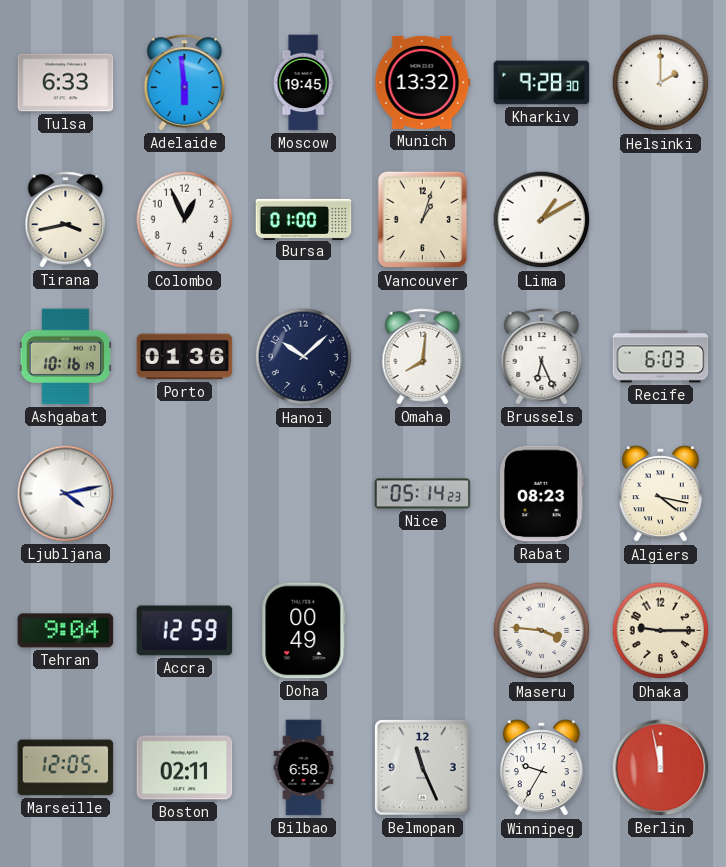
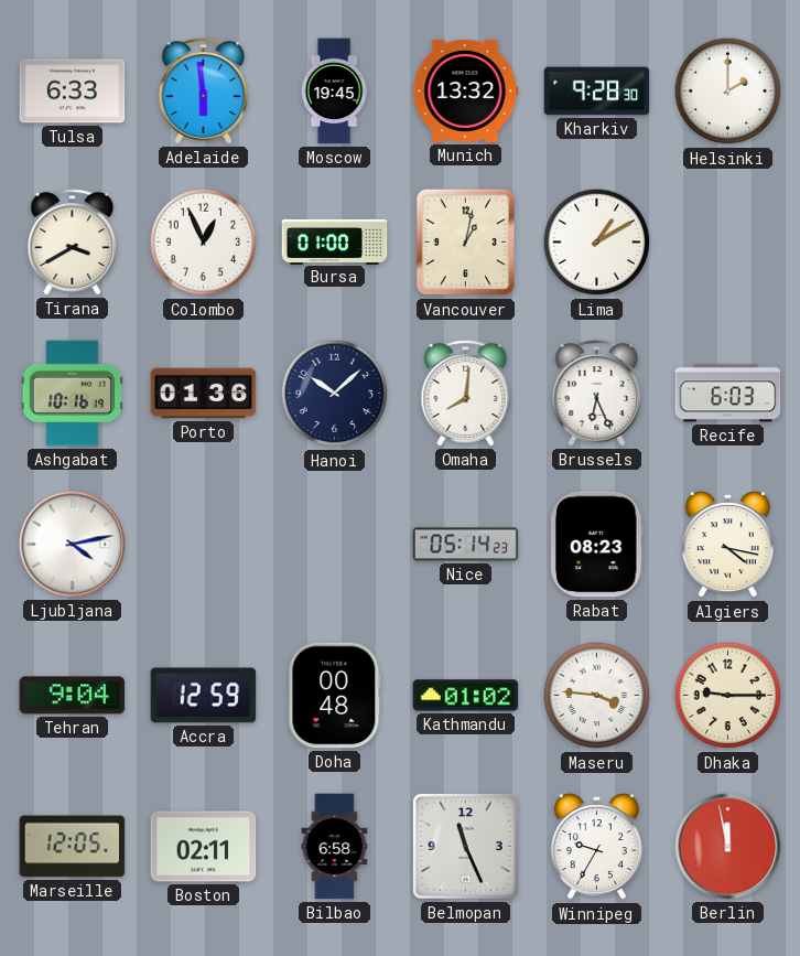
Tirana: 3:43 -> 3:40
Vancouver: 1:03 -> 1:02
Doha: 00:49 -> 00:48
Kathmandu: none -> 01:02
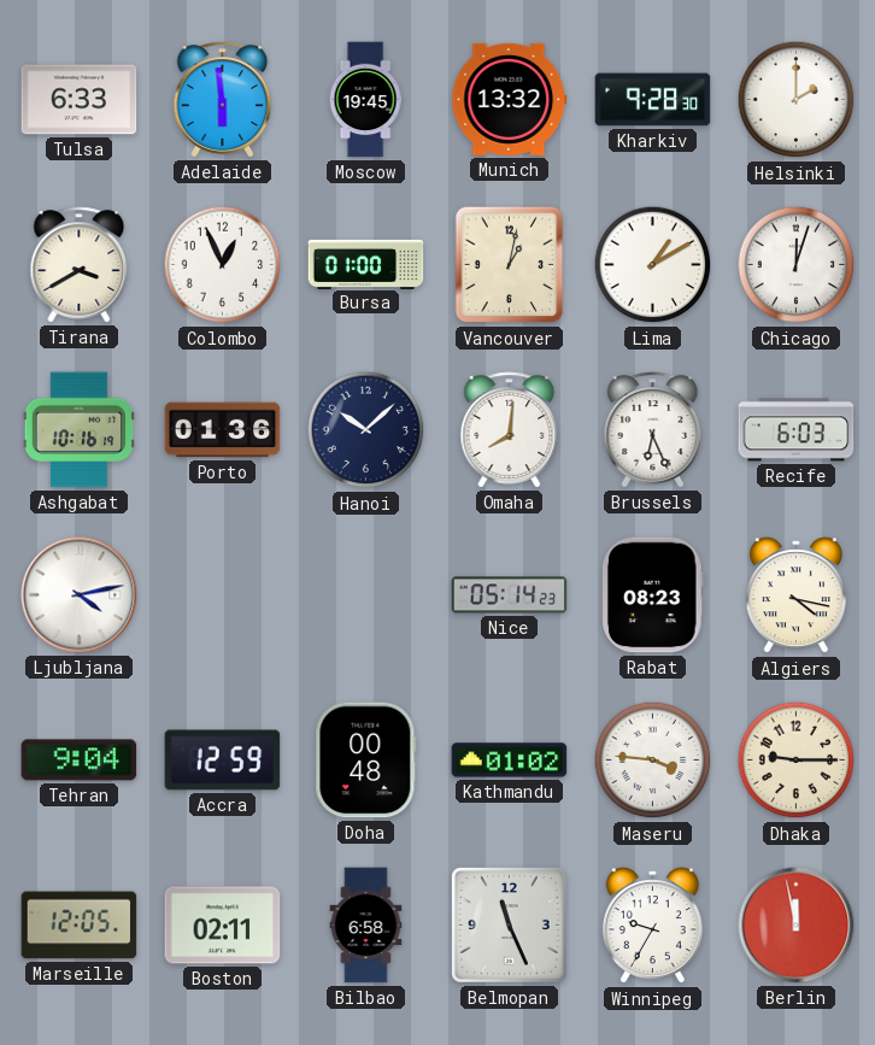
Chicago: none -> 12:03
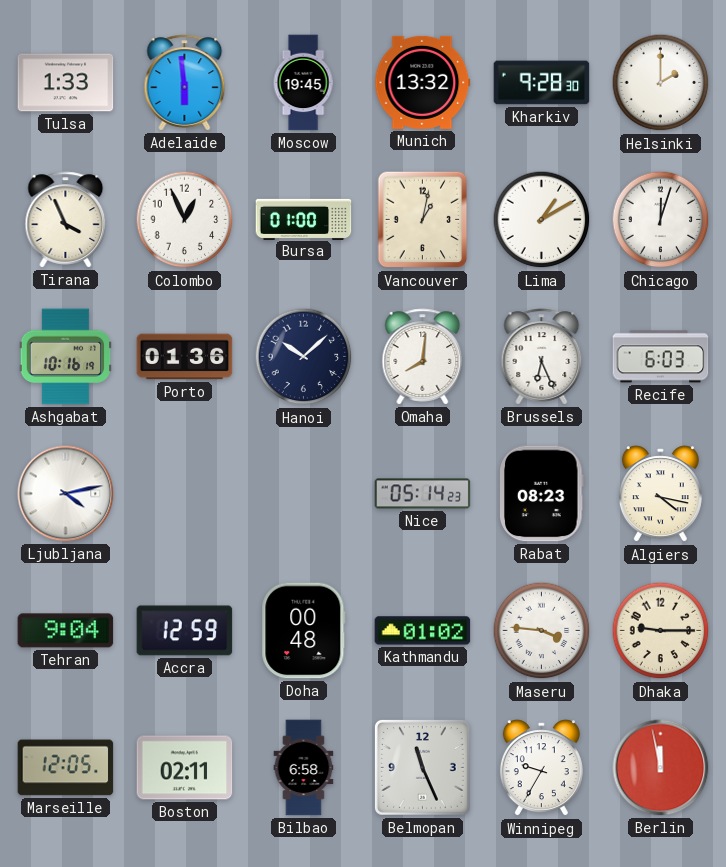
Tulsa: 6:33 -> 1:33
Tirana: 3:40 -> 3:56
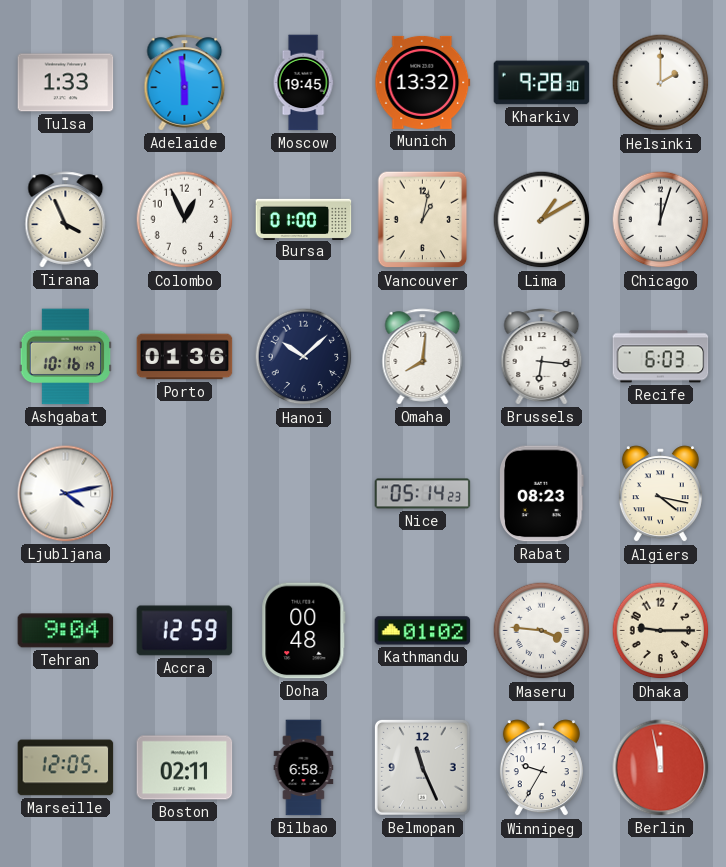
Brussels: 6:26 -> 6:16
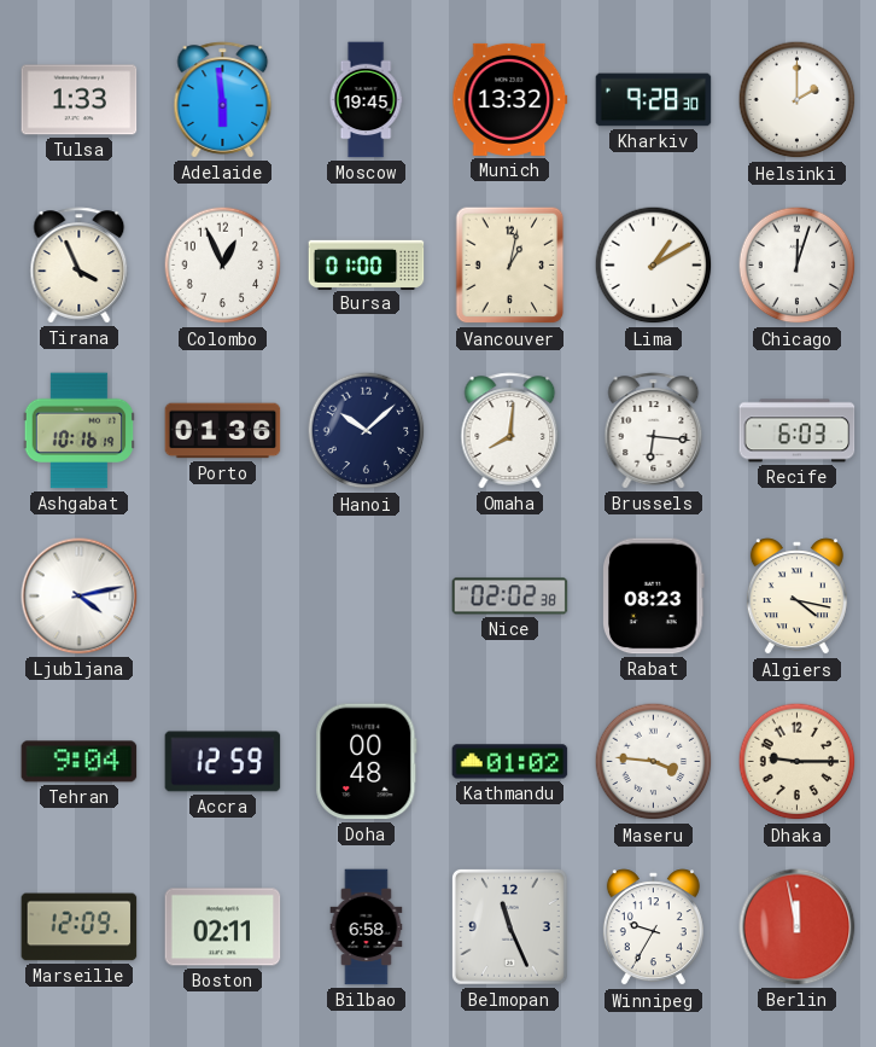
Nice: 05:14 -> 02:02
Marseille: 12:05 -> 12:09
